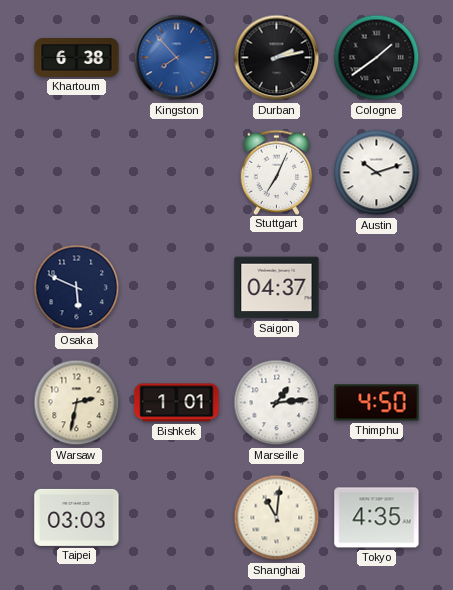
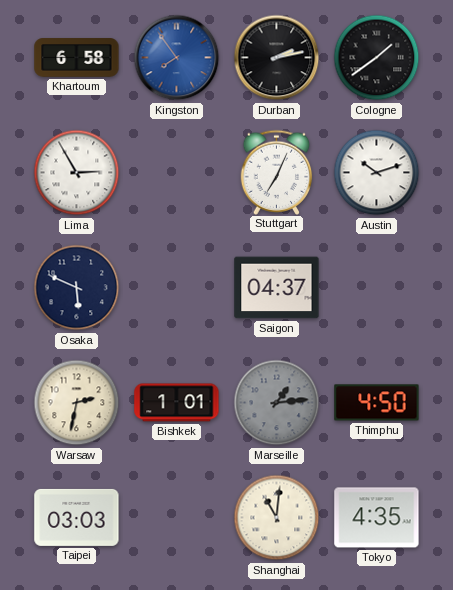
Khartoum: 6:38 -> 6:58
Kingston: 7:53 -> 7:54
Lima: none -> 2:55
Marseille dial: white -> grey
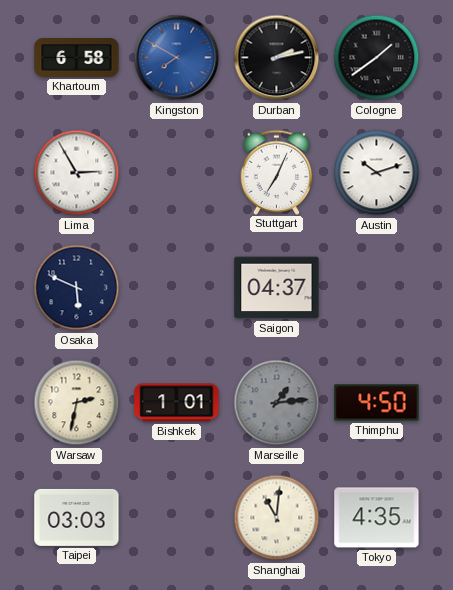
Kingston: 7:54 -> 7:50
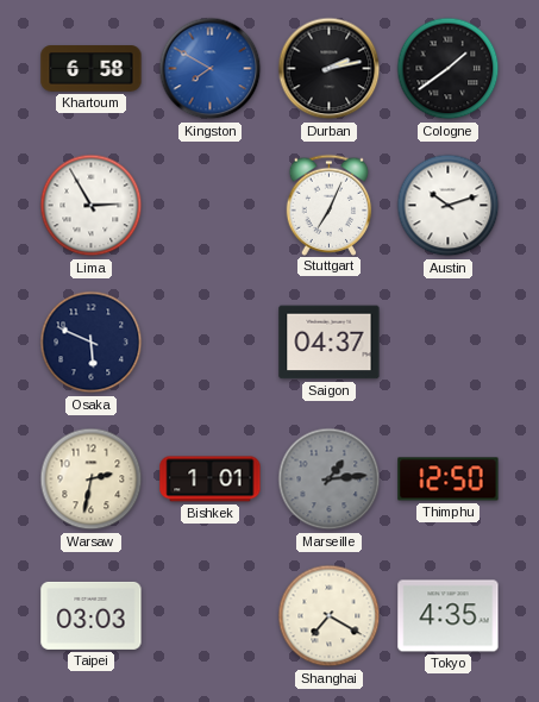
Thimphu: 4:50 -> 12:50
Shanghai: 11:01 -> 7:20
